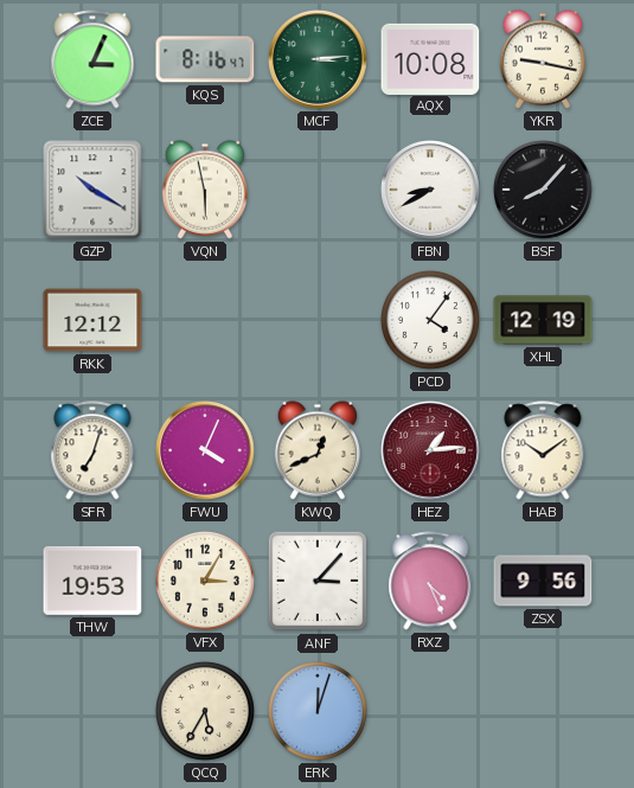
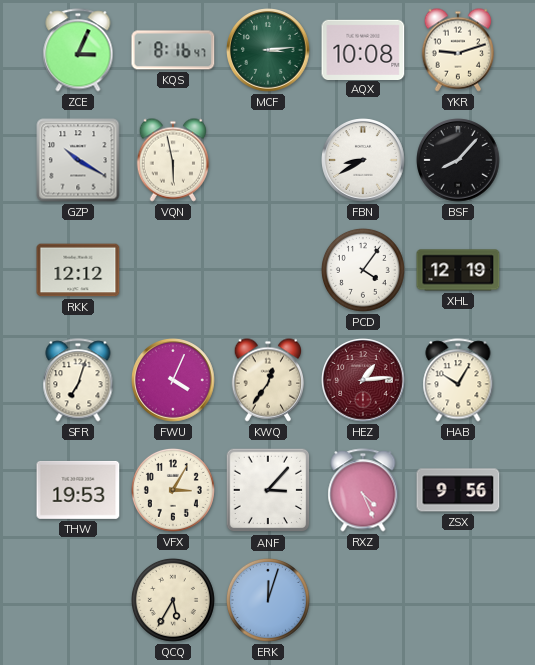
YKR: 9:17 -> 9:12
KWQ: 12:41 -> 12:36
HAB: 10:09 -> 10:05
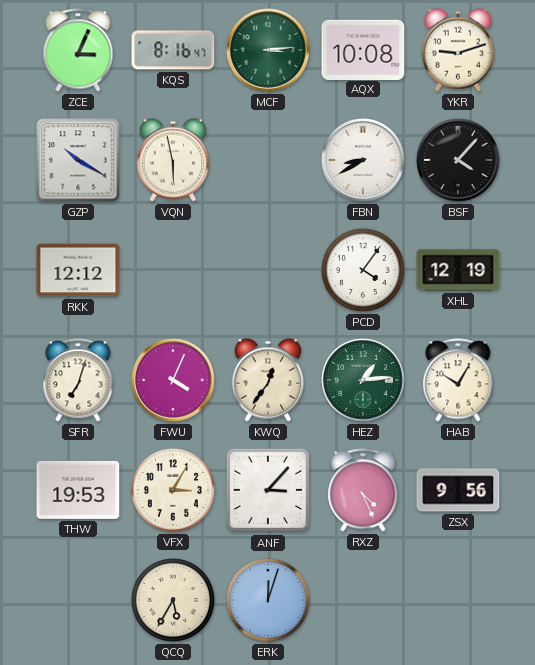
BSF: 8:07 -> 4:07
HEZ dial: burgundy -> green
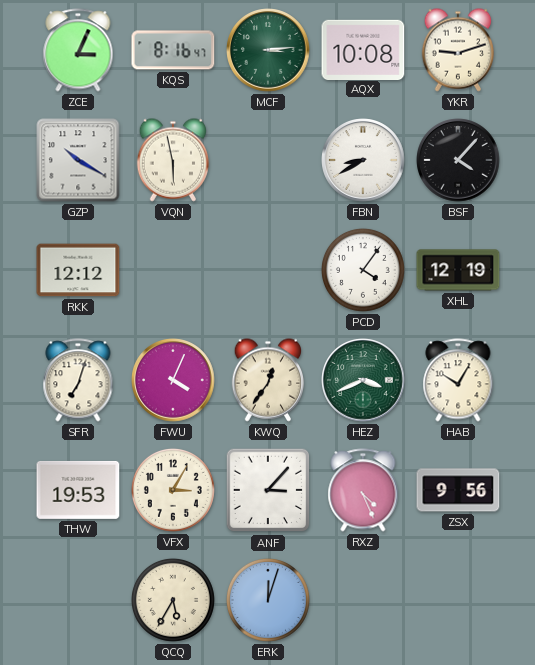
HEZ: 1:14 -> 3:41
